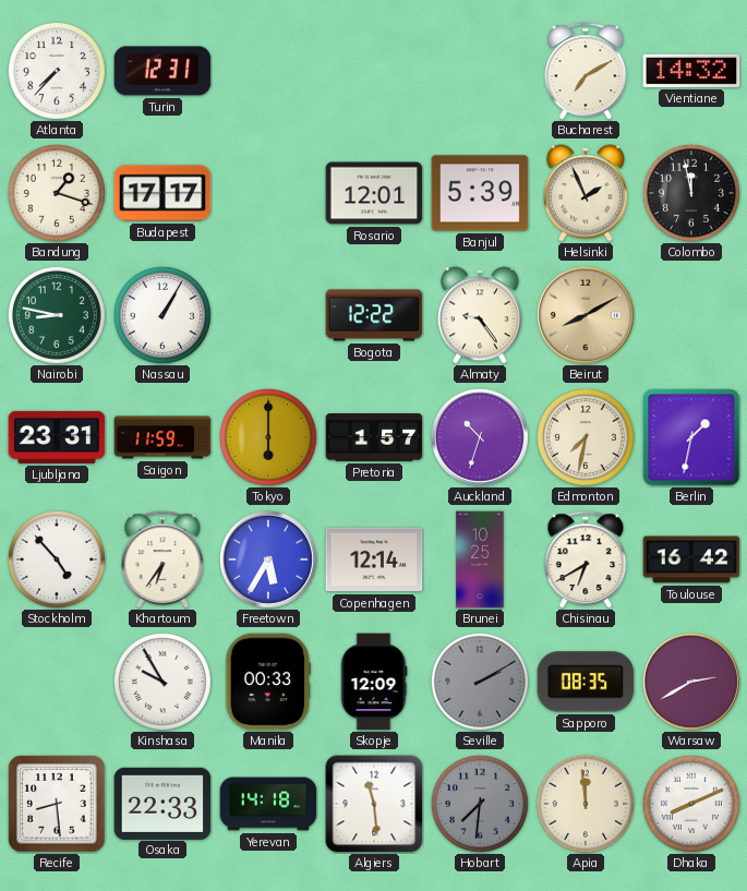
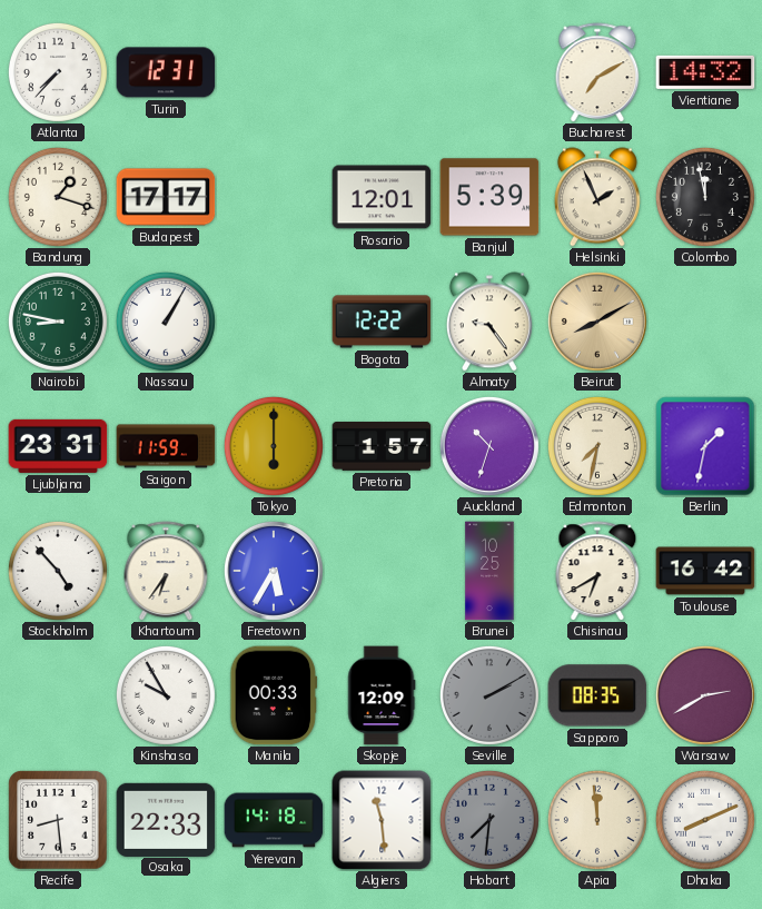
Copenhagen: 12:14 -> none
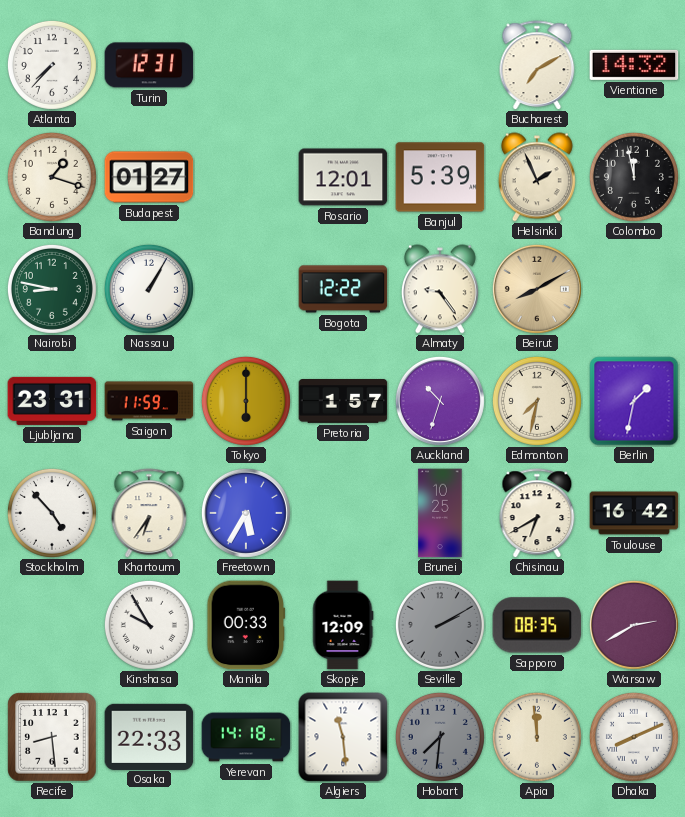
Budapest: 17:17 -> 01:27
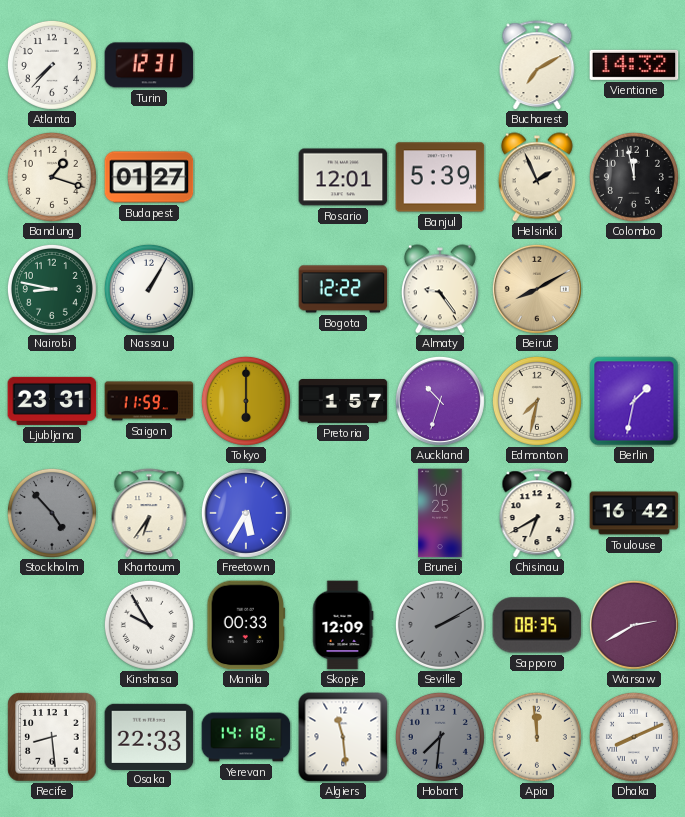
Stockholm dial: white -> grey
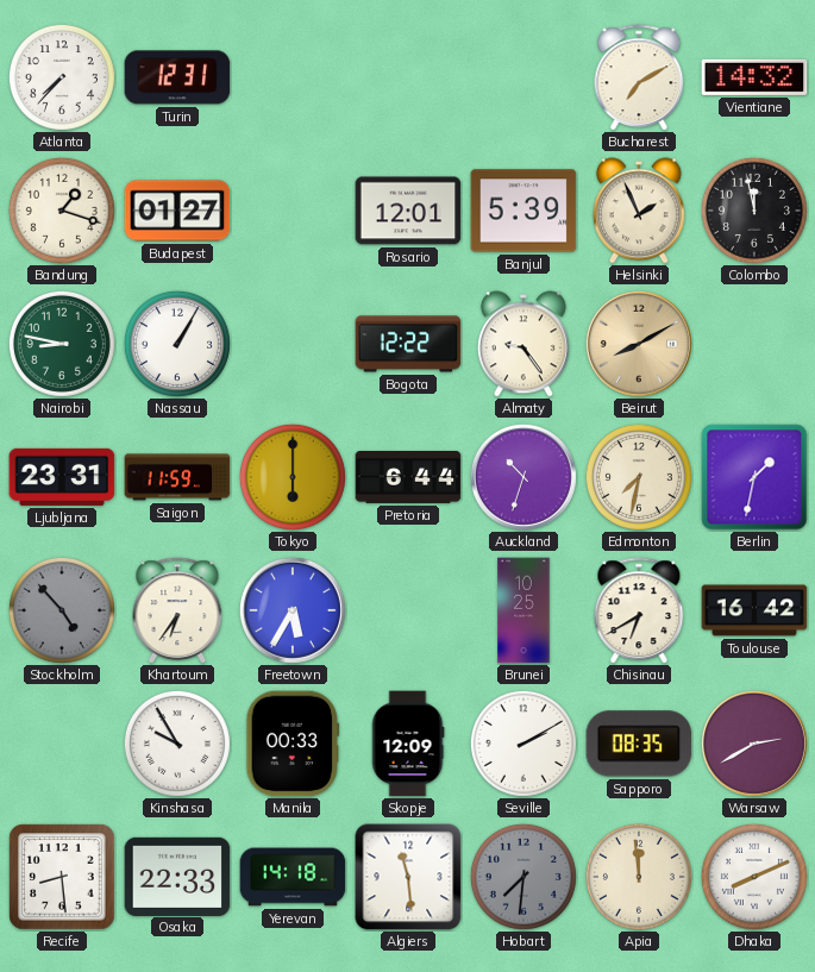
Pretoria: 1:57 -> 6:44
Seville dial: grey -> white
